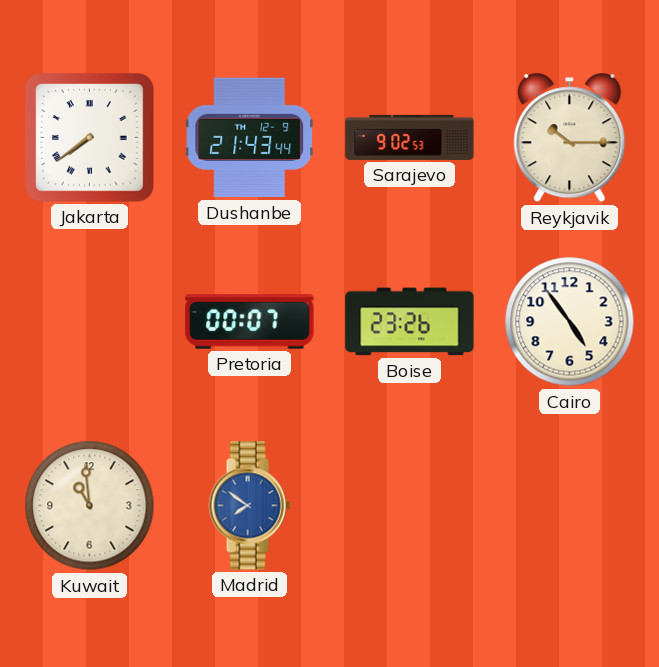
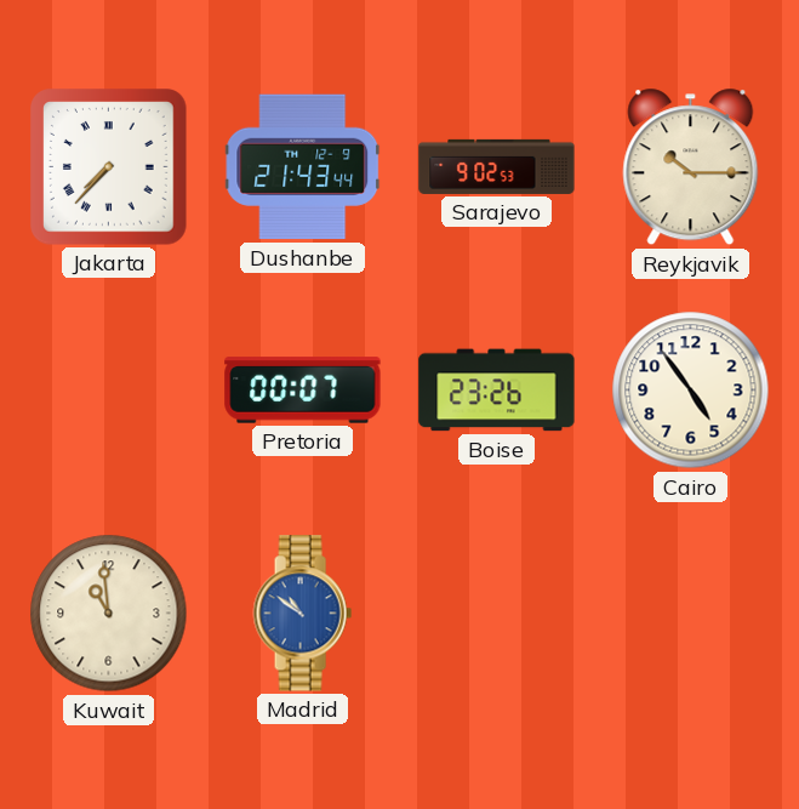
Jakarta: 7:39 -> 7:37
Madrid: 7:51 -> 10:51
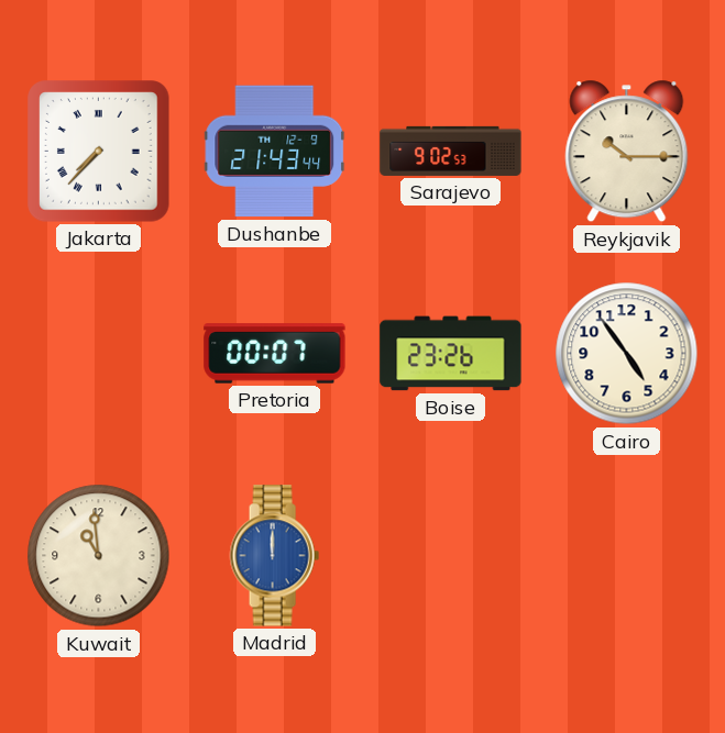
Madrid: 10:51 -> 12:00
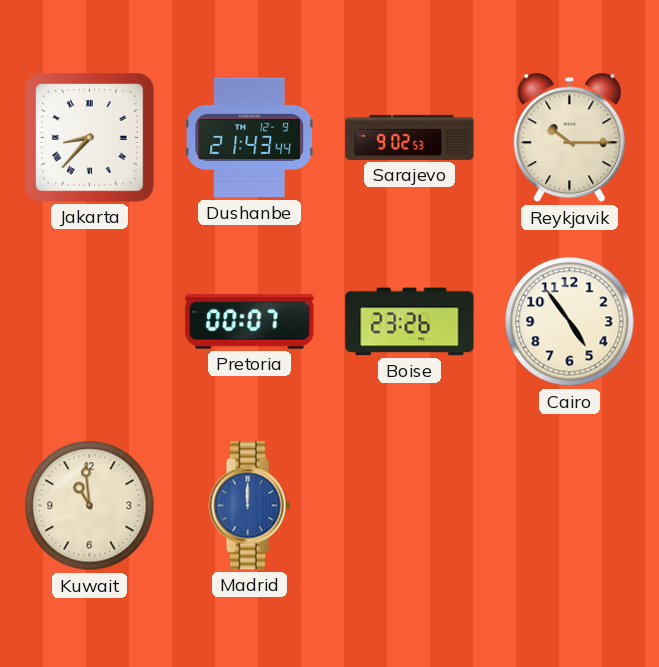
Jakarta: 7:37 -> 8:37
